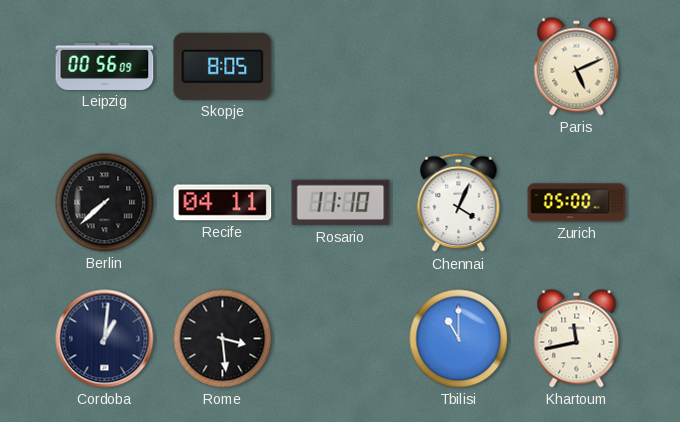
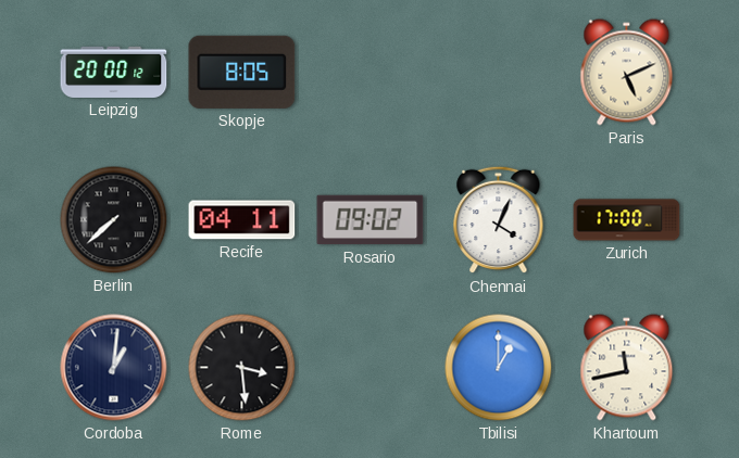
Leipzig: 00:56 -> 20:00
Rosario: 11:10 -> 09:02
Zurich: 05:00 -> 17:00
Tbilisi: 11:00 -> 1:00
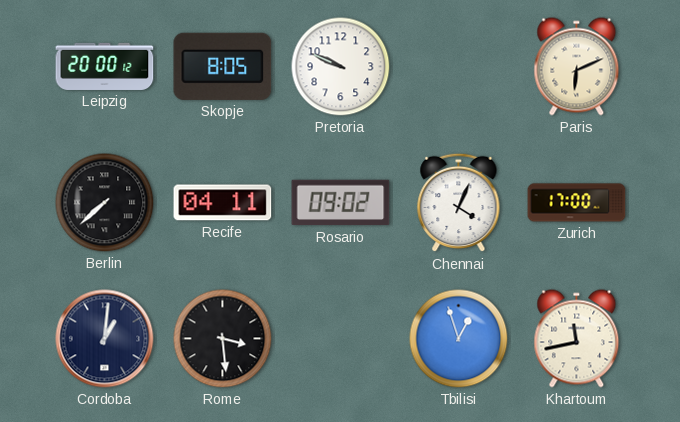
Pretoria: none -> 9:49
Paris: 5:11 -> 6:11
Tbilisi: 1:00 -> 12:57
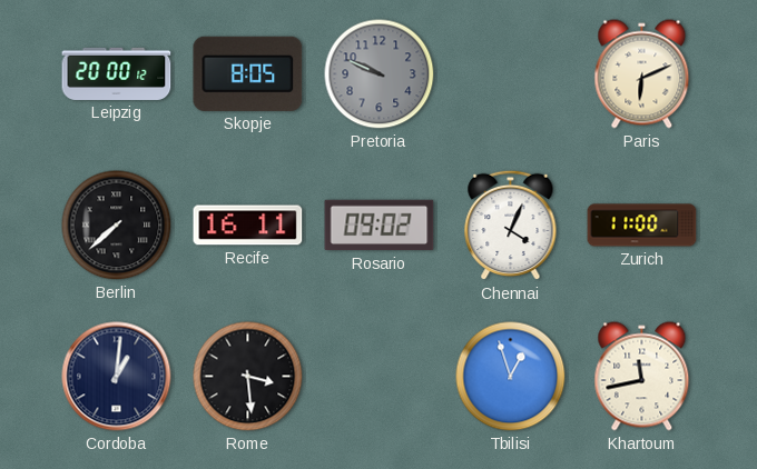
Pretoria dial: white -> grey
Recife: 04:11 -> 16:11
Zurich: 17:00 -> 11:00
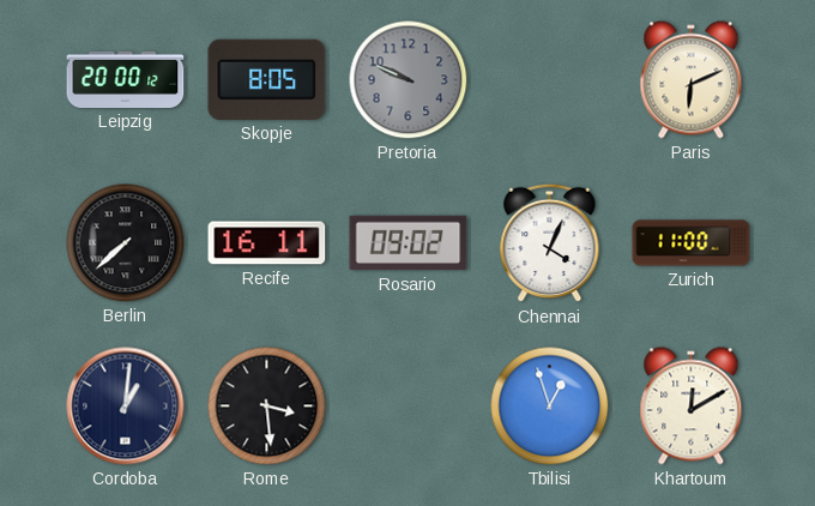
Khartoum: 11:43 -> 12:10
